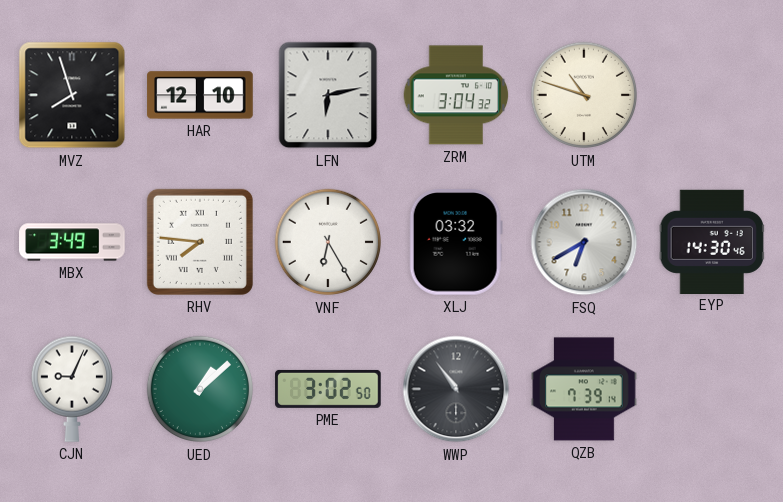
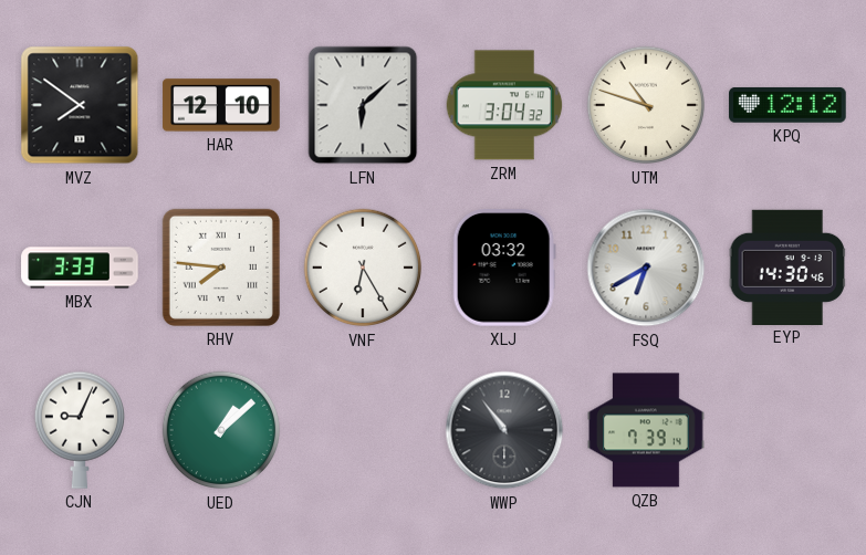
MVZ: 7:57 -> 7:51
LFN: 6:13 -> 6:08
KPQ: none -> 12:12
MBX: 3:49 -> 3:33
PME: 3:02 -> none
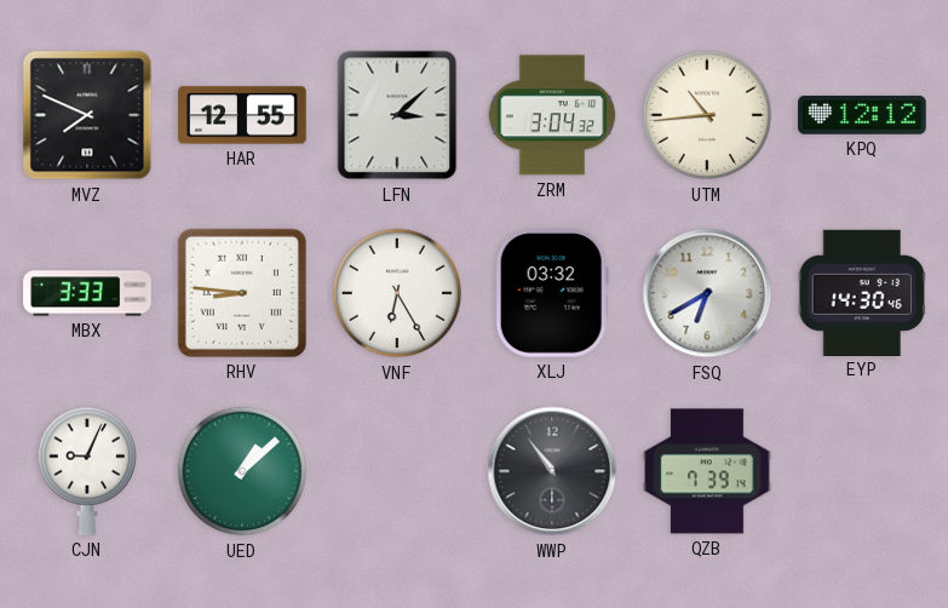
MVZ: 7:51 -> 7:49
HAR: 12:10 -> 12:55
LFN: 6:08 -> 3:08
UTM: 10:48 -> 10:44
RHV: 7:46 -> 8:46
